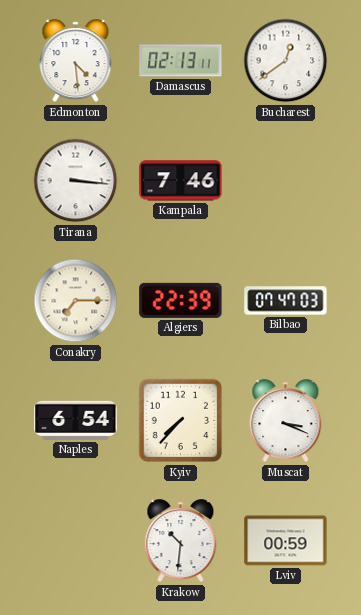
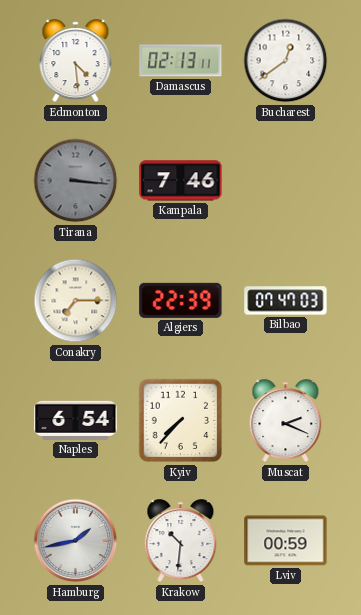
Tirana dial: white -> grey
Muscat: 3:19 -> 2:19
Hamburg: none -> 1:43
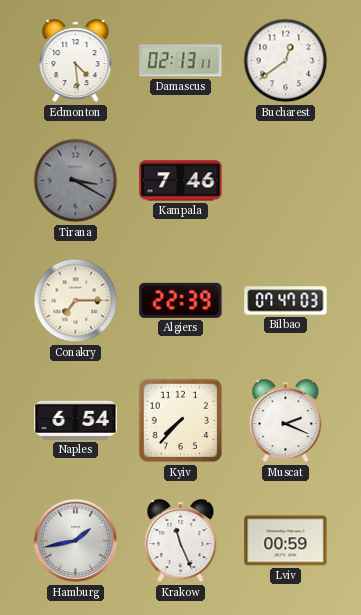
Tirana: 3:16 -> 3:20
Krakow: 10:31 -> 11:26
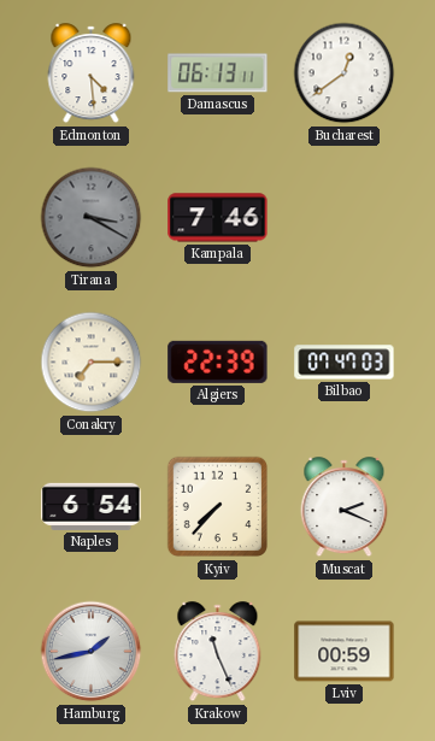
Damascus: 02:13 -> 06:13
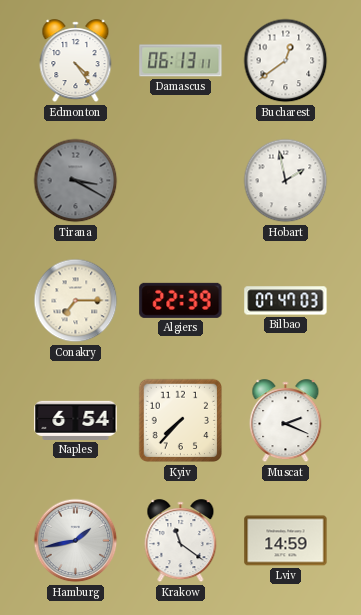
Edmonton: 4:29 -> 4:24
Kampala: 7:46 -> none
Hobart: none -> 1:58
Krakow: 11:26 -> 11:21
Lviv: 00:59 -> 14:59
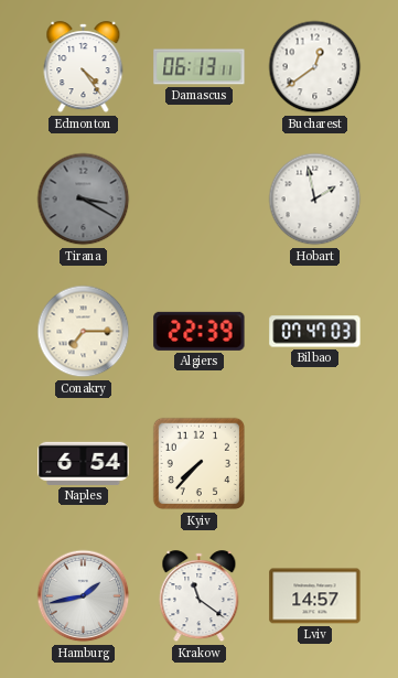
Muscat: 2:19 -> none
Lviv: 14:59 -> 14:57
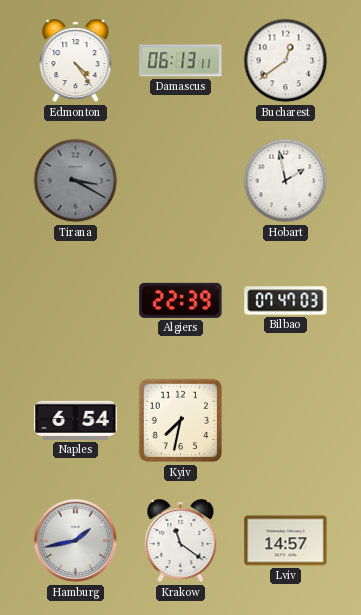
Conakry: 7:15 -> none
Kyiv: 7:37 -> 7:32
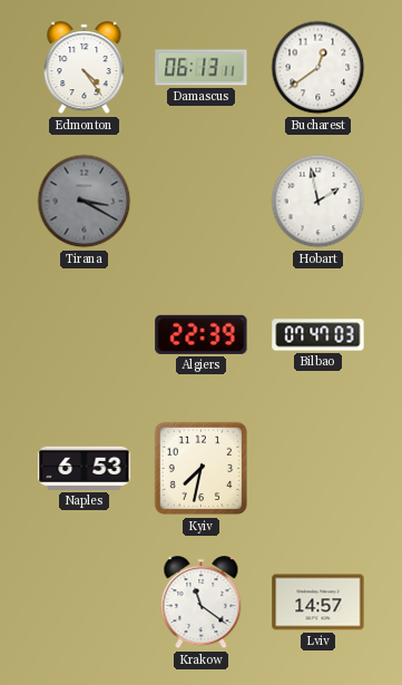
Naples: 6:54 -> 6:53
Hamburg: 1:43 -> none
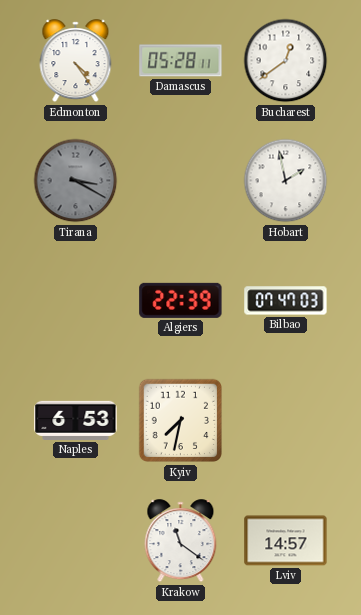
Damascus: 06:13 -> 05:28
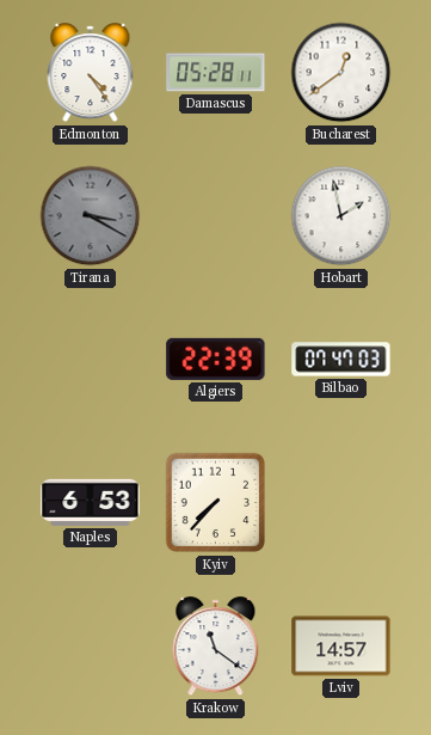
Kyiv: 7:32 -> 7:37
